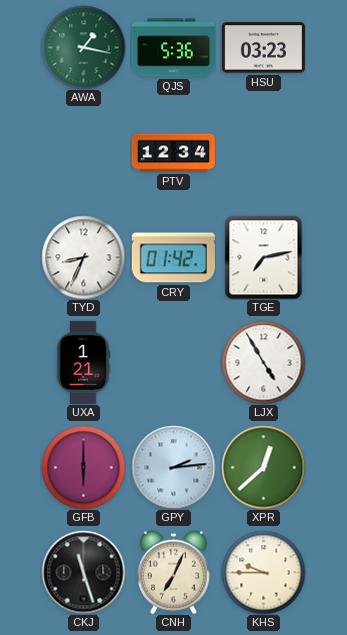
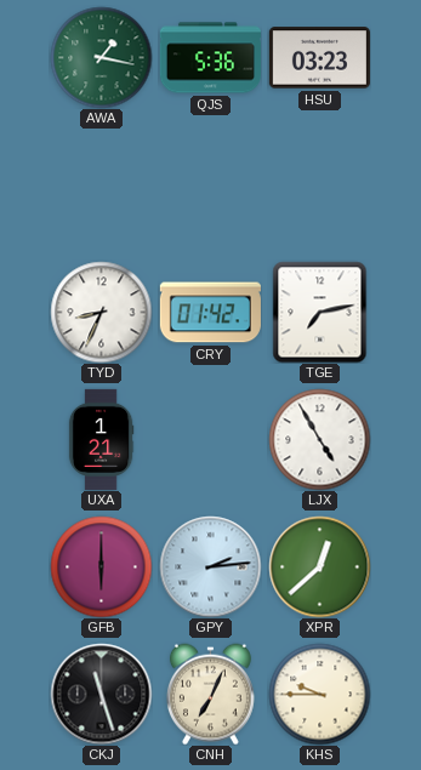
PTV: 12:34 -> none
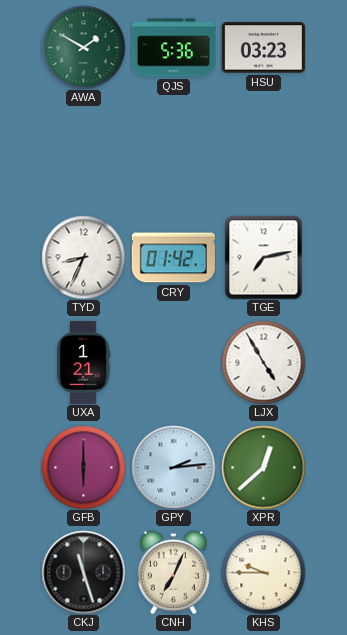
AWA: 1:17 -> 1:50
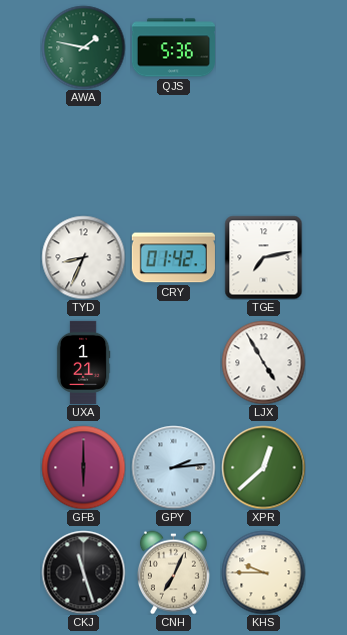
AWA: 1:50 -> 1:47
HSU: 03:23 -> none
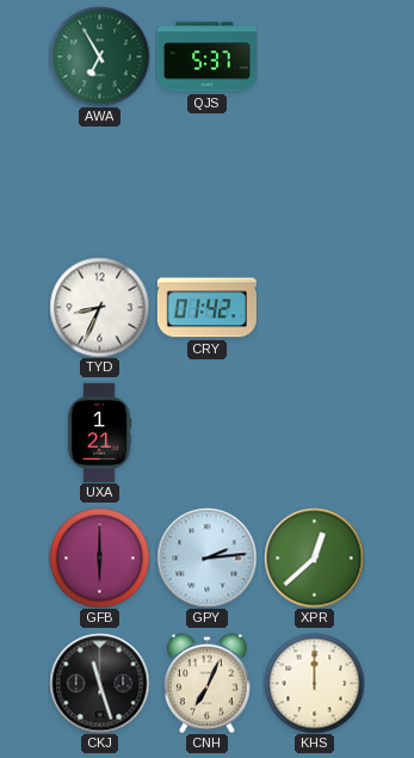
AWA: 1:47 -> 6:55
QJS: 5:36 -> 5:37
TGE: 7:13 -> none
LJX: 4:55 -> none
KHS: 9:45 -> 12:00
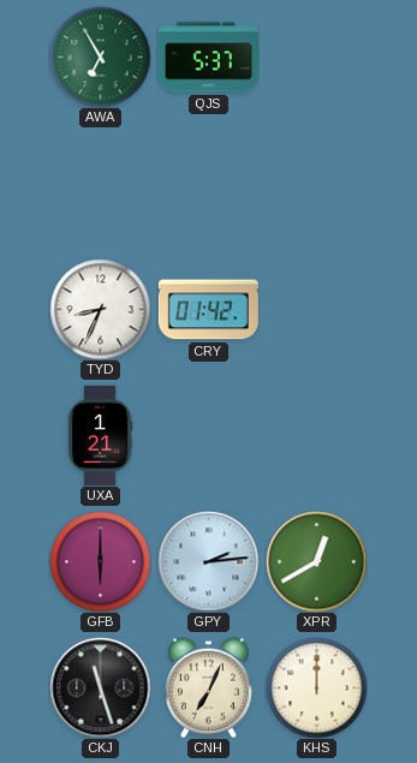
XPR: 12:38 -> 12:40
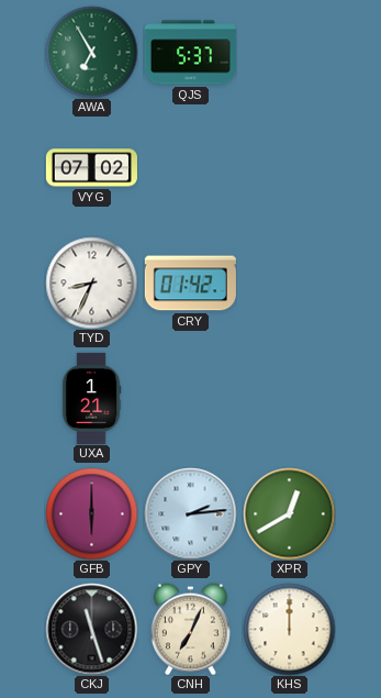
VYG: none -> 07:02
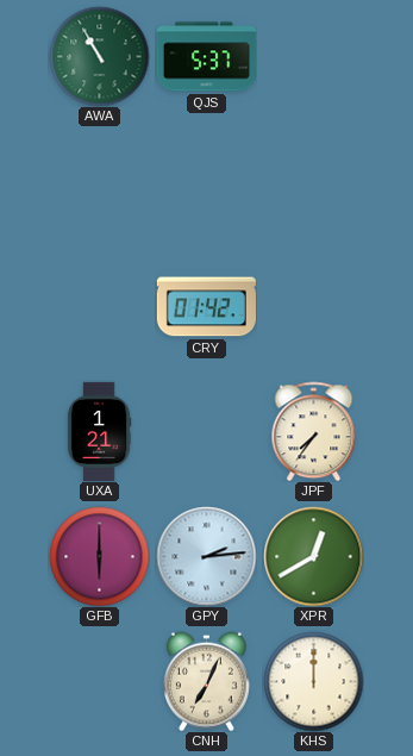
AWA: 6:55 -> 10:55
VYG: 07:02 -> none
TYD: 8:34 -> none
JPF: none -> 7:36
CKJ: 11:27 -> none
